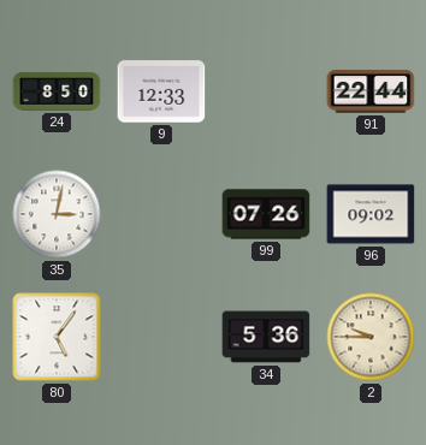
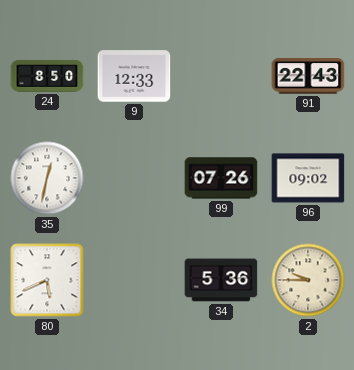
91: 22:44 -> 22:43
35: 3:02 -> 12:32
80: 5:06 -> 5:41
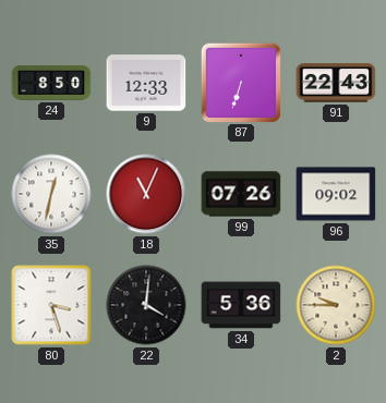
87: none -> 6:33
18: none -> 11:04
80: 5:41 -> 3:27
22: none -> 4:01
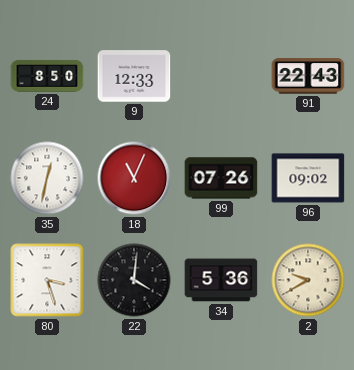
87: 6:33 -> none
2: 9:45 -> 9:40
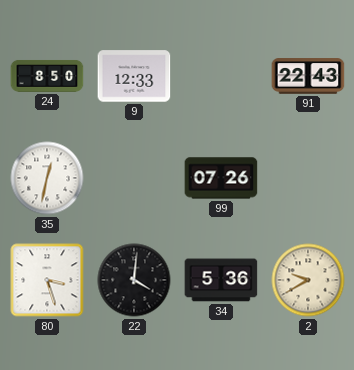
18: 11:04 -> none
96: 09:02 -> none
